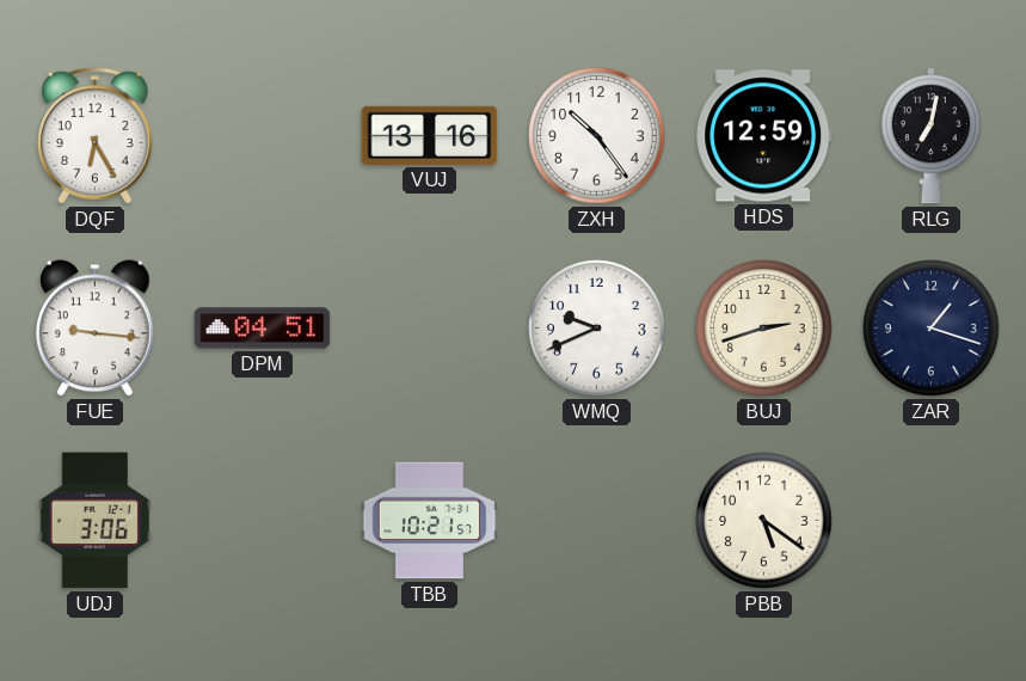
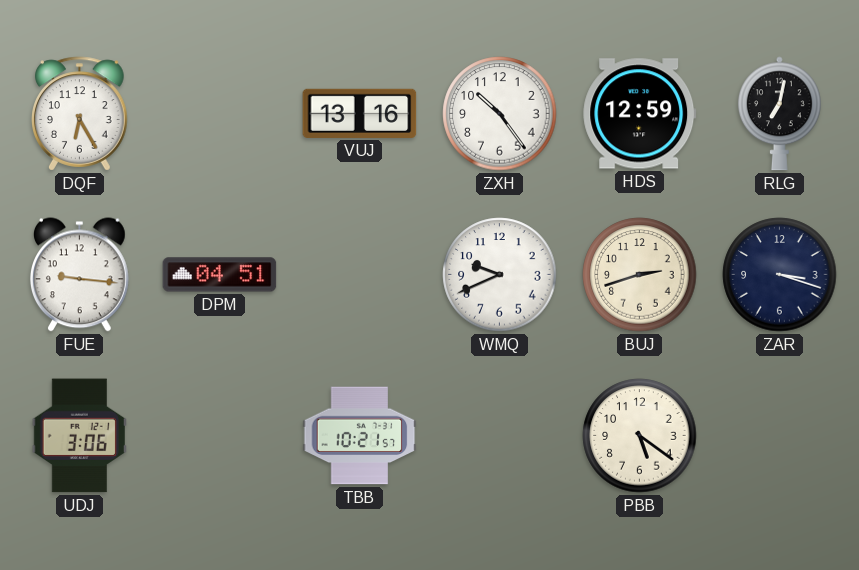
ZAR: 1:18 -> 3:18
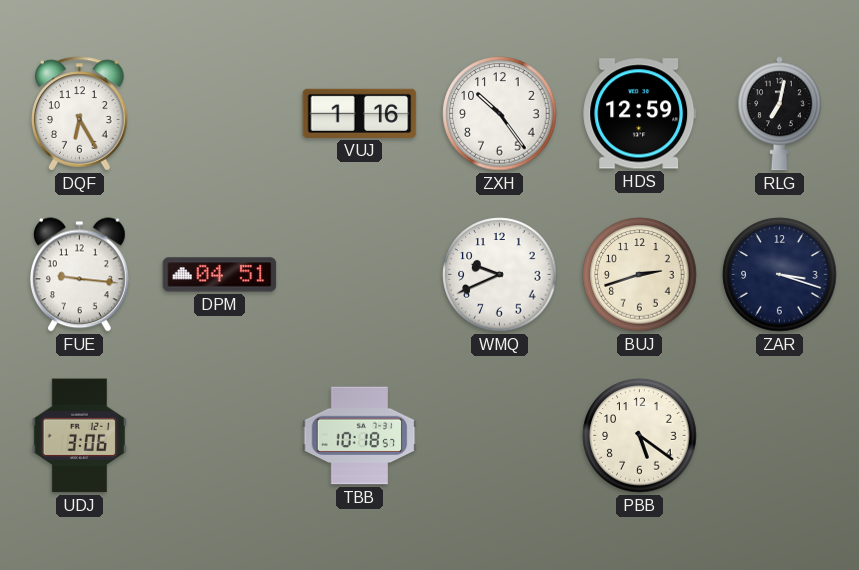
VUJ: 13:16 -> 1:16
TBB: 10:21 -> 10:18
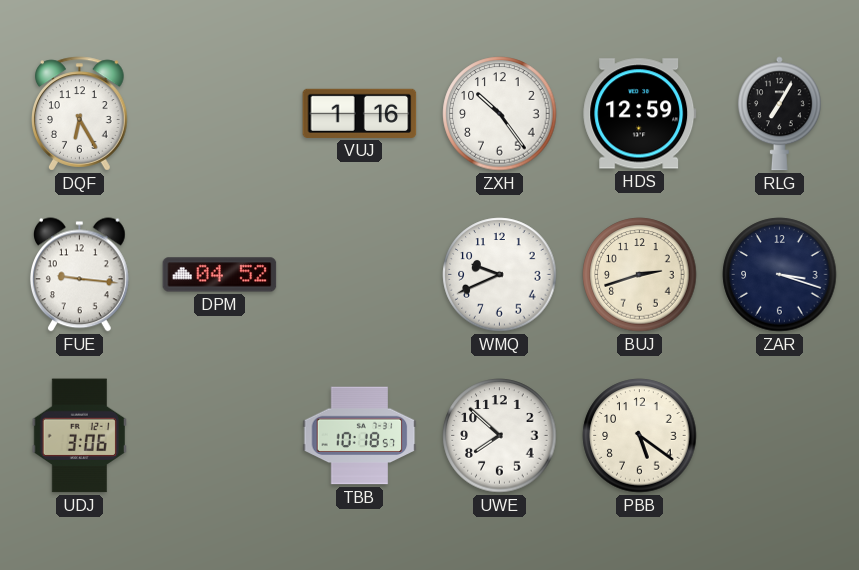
RLG: 7:02 -> 7:05
DPM: 04:51 -> 04:52
UWE: none -> 7:52
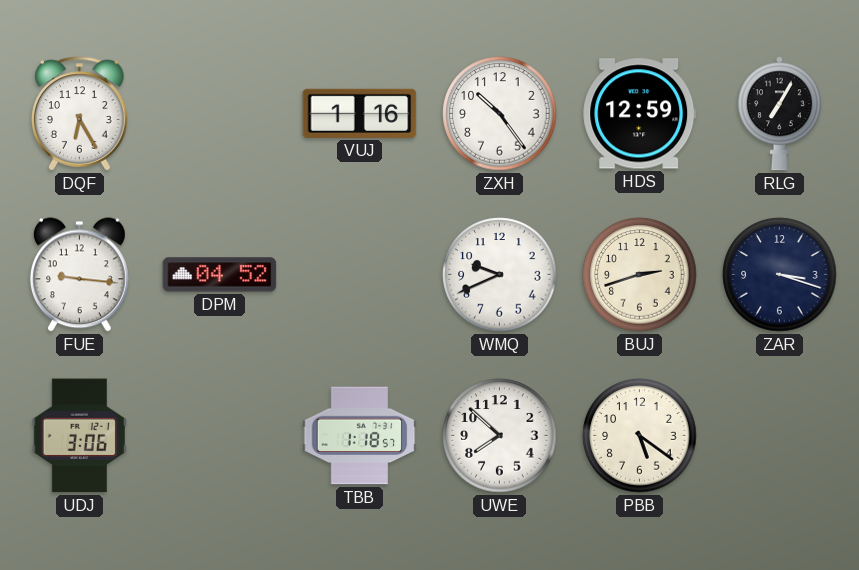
TBB: 10:18 -> 1:18
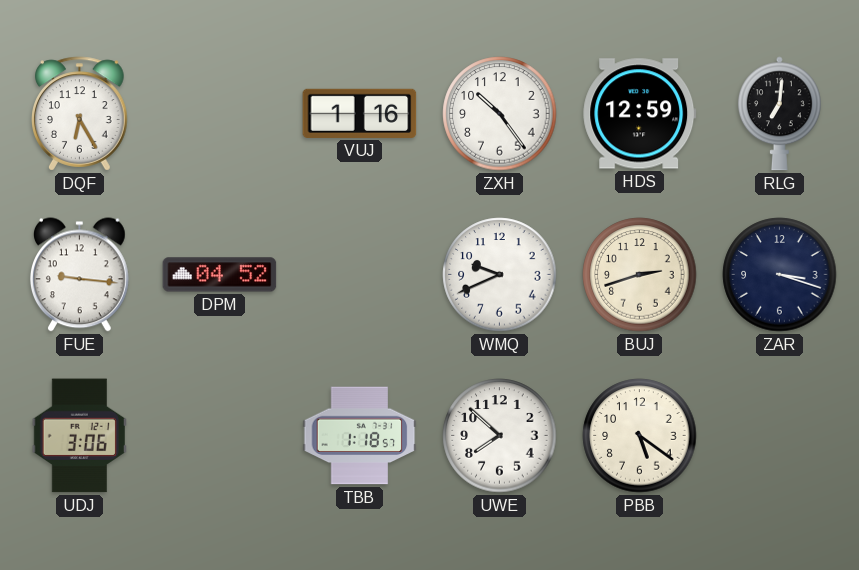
RLG: 7:05 -> 7:01
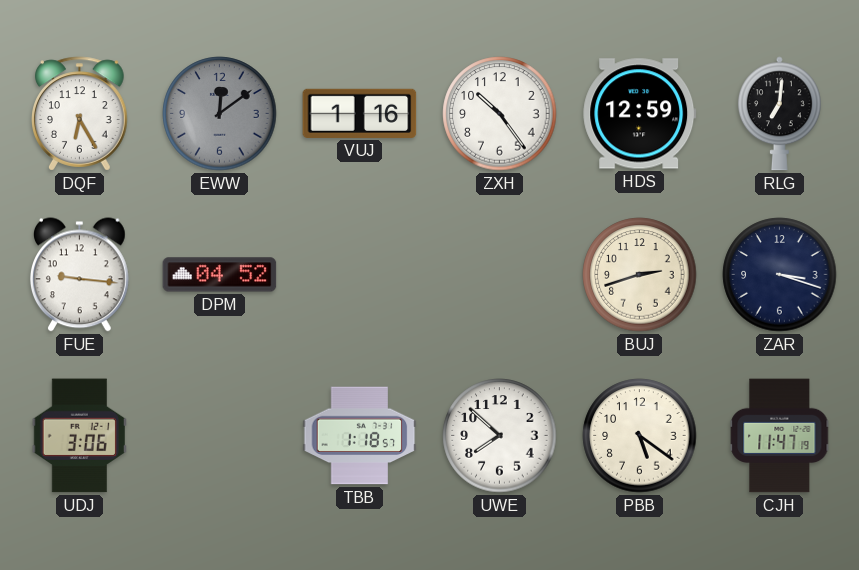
EWW: none -> 12:09
WMQ: 9:41 -> none
CJH: none -> 11:47
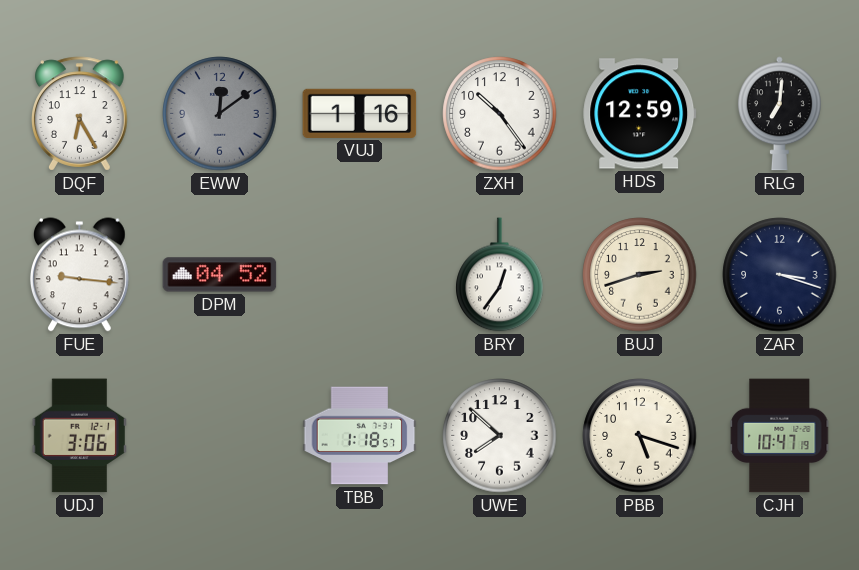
BRY: none -> 12:36
PBB: 5:21 -> 5:18
CJH: 11:47 -> 10:47
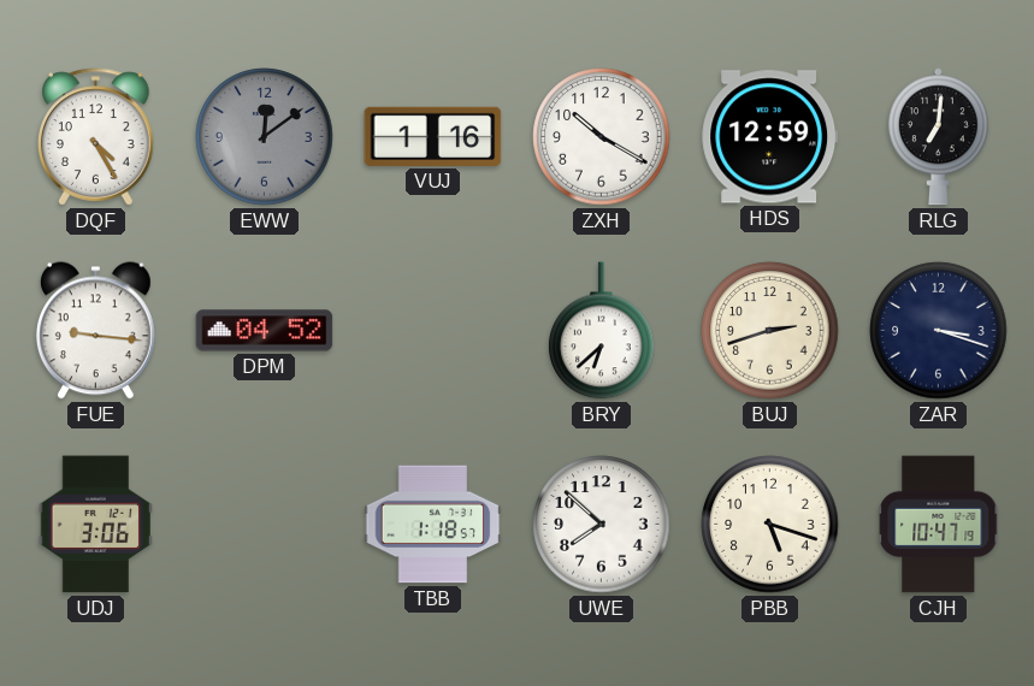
DQF: 6:25 -> 4:25
ZXH: 10:24 -> 10:20
BRY: 12:36 -> 6:38
